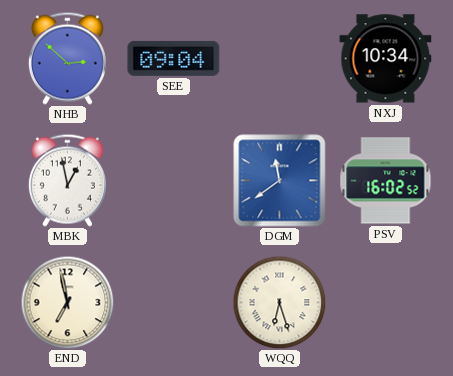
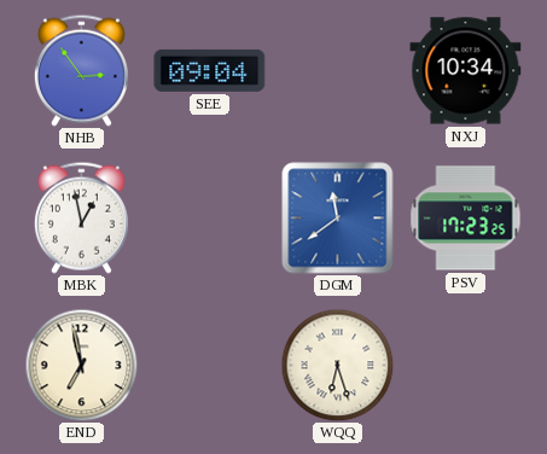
NHB: 2:52 -> 2:54
PSV: 16:02 -> 17:23
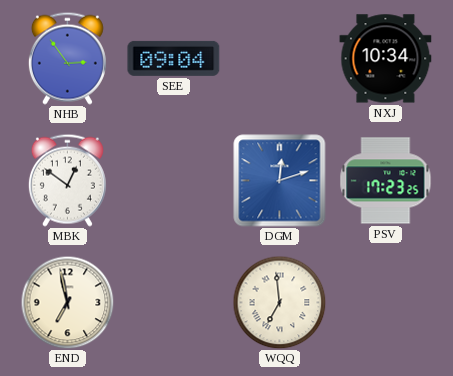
MBK: 12:58 -> 12:51
DGM: 11:39 -> 12:12
WQQ: 6:27 -> 6:59
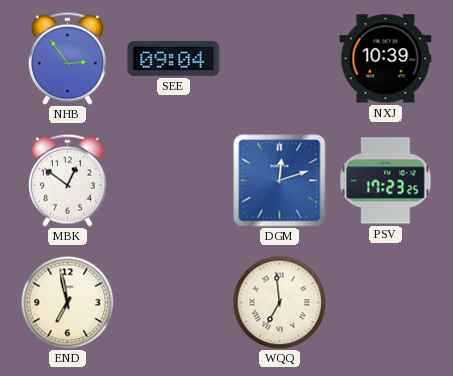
NXJ: 10:34 -> 10:39
